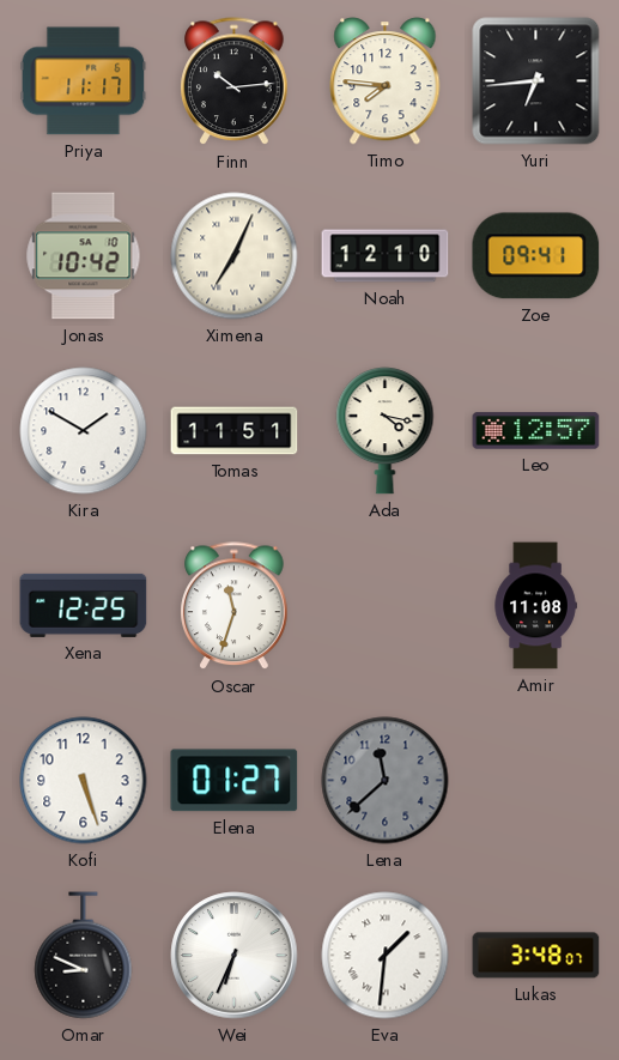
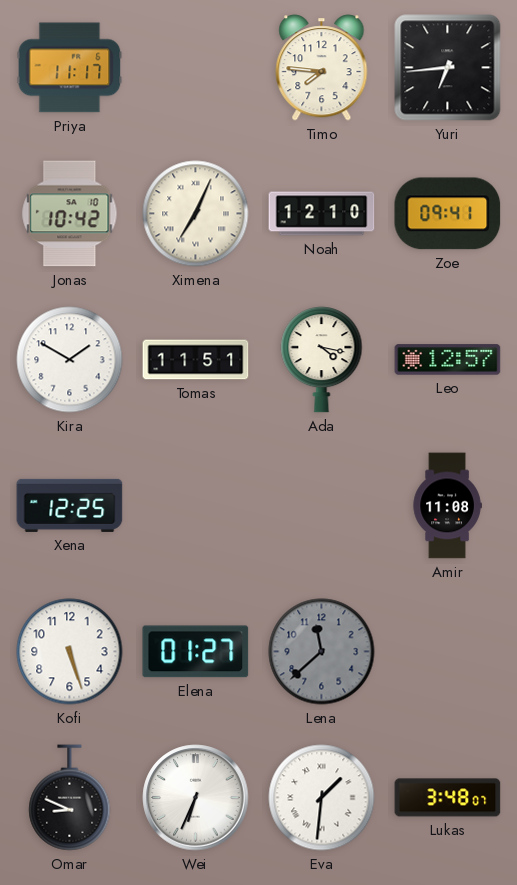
Finn: 10:14 -> none
Oscar: 11:33 -> none
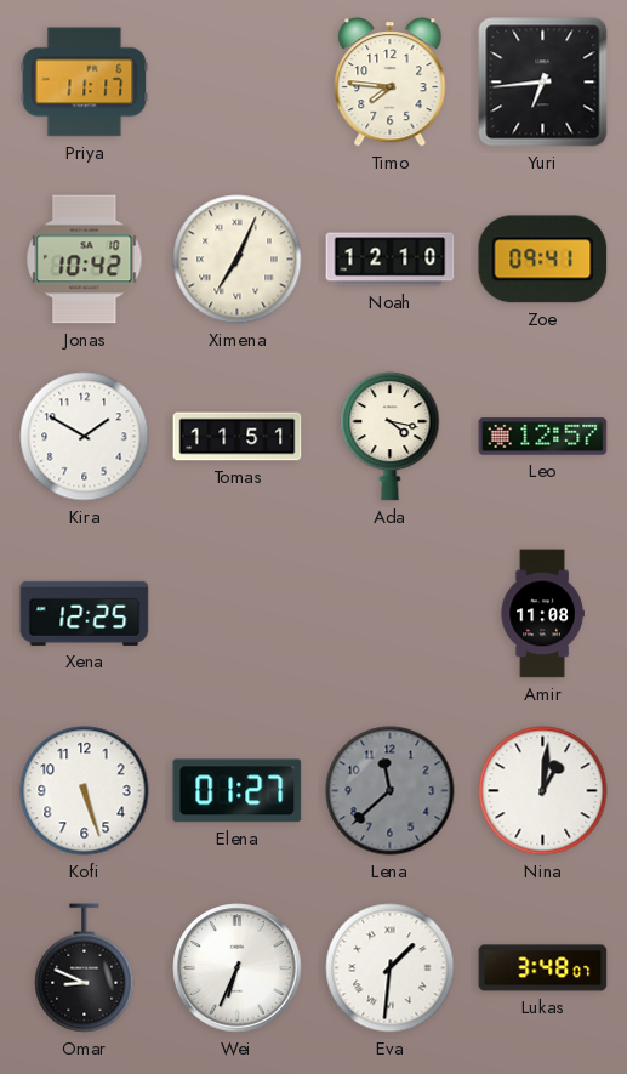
Nina: none -> 1:01
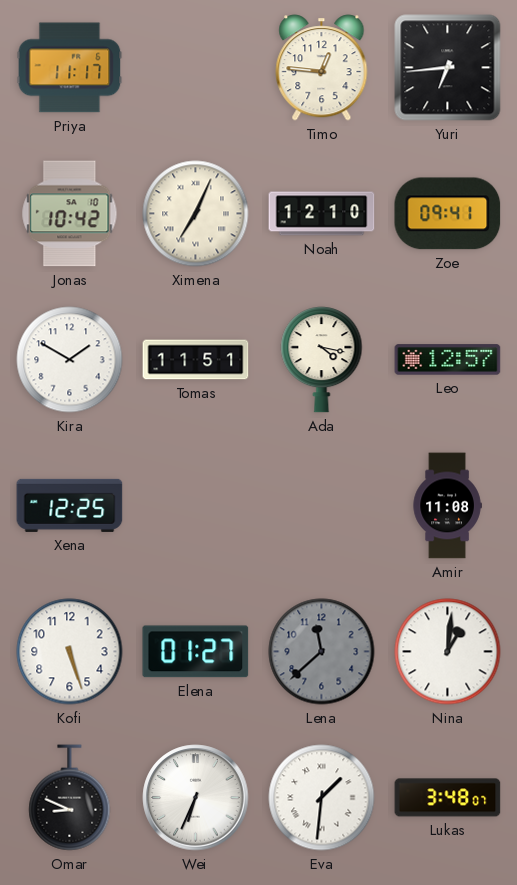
Timo: 7:46 -> 12:46
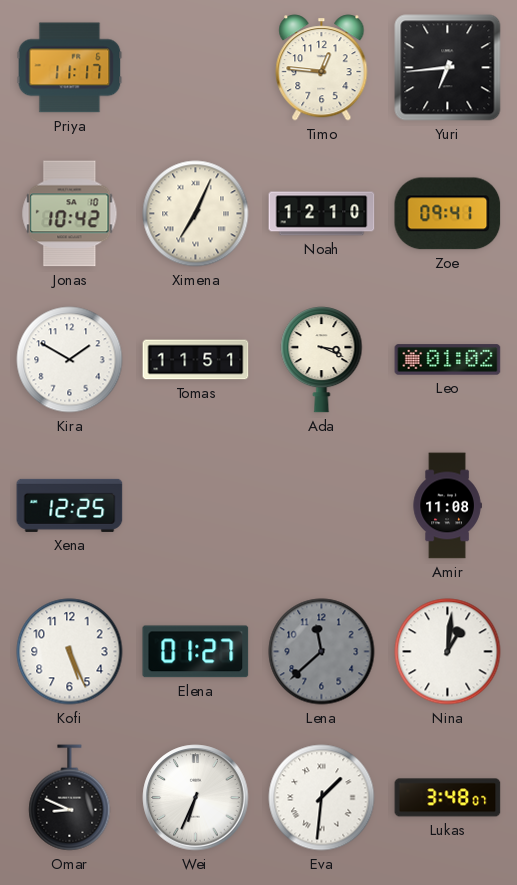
Ada: 4:17 -> 3:19
Leo: 12:57 -> 01:02
Kofi: 5:27 -> 5:26
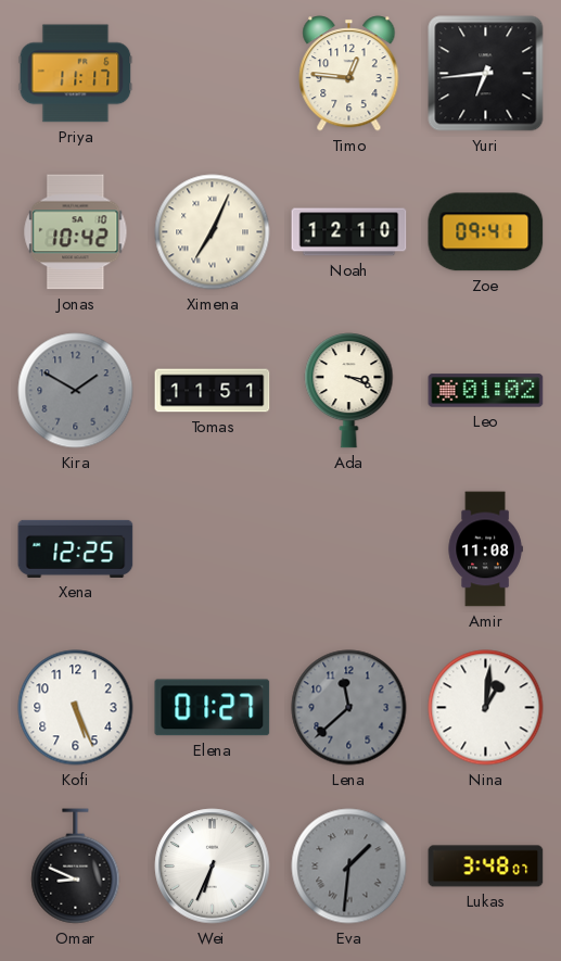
Kira dial: white -> grey
Eva dial: white -> grey
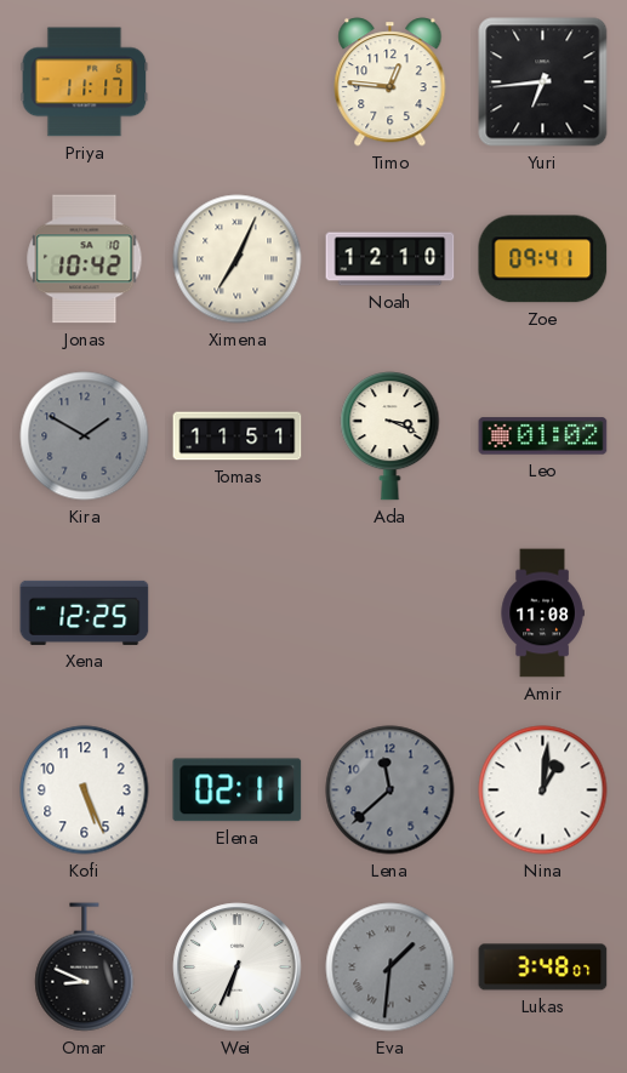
Elena: 01:27 -> 02:11
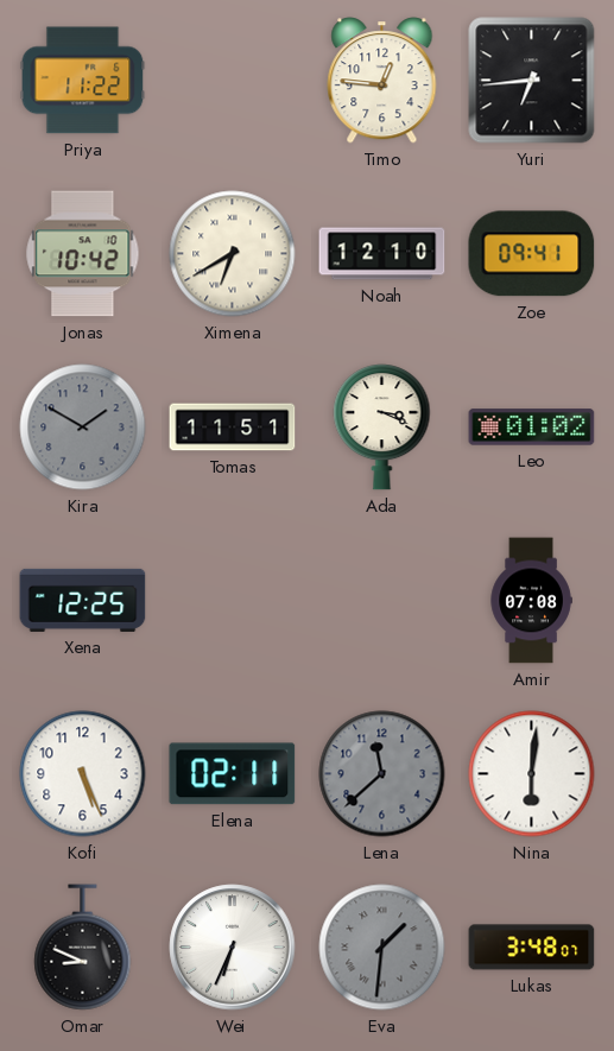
Priya: 11:17 -> 11:22
Ximena: 7:04 -> 6:40
Amir: 11:08 -> 07:08
Nina: 1:01 -> 6:01
